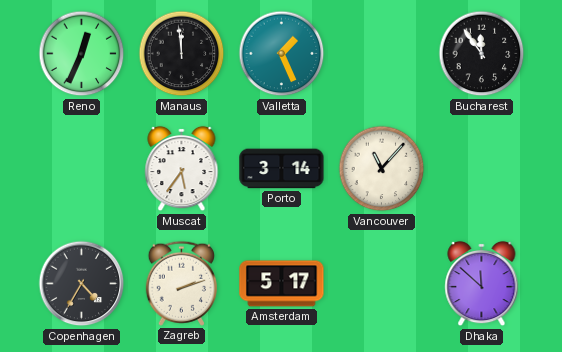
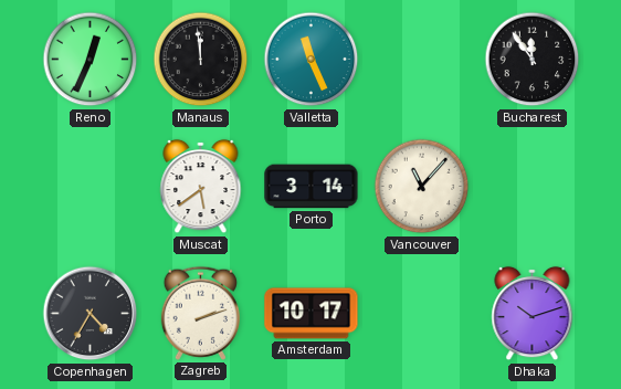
Valletta: 1:26 -> 11:26
Muscat: 5:36 -> 5:39
Amsterdam: 5:17 -> 10:17
Dhaka: 11:52 -> 10:12
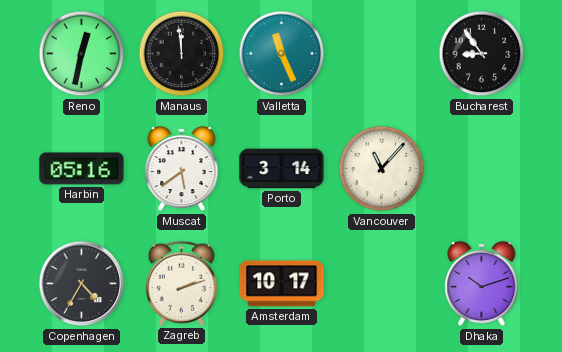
Reno: 12:34 -> 12:32
Bucharest: 11:54 -> 8:54
Harbin: none -> 05:16
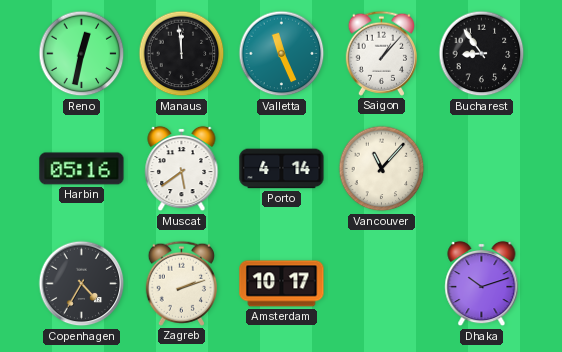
Saigon: none -> 1:07
Porto: 3:14 -> 4:14
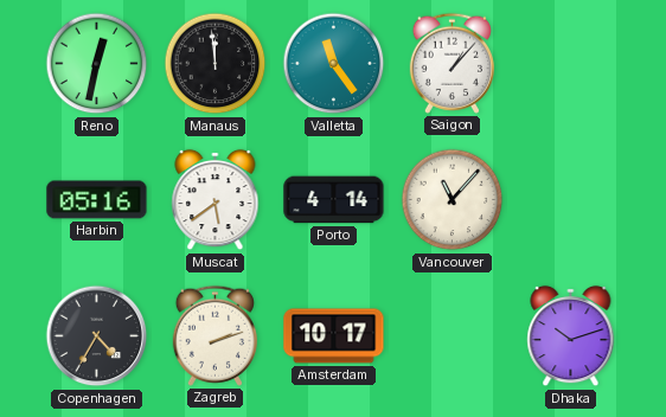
Valletta: 11:26 -> 11:24
Bucharest: 8:54 -> none
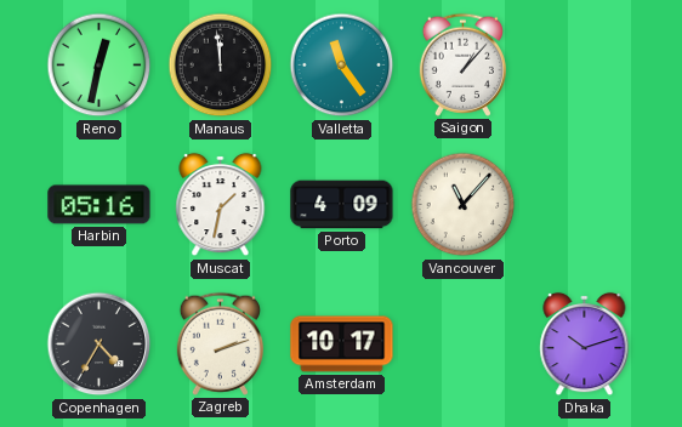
Muscat: 5:39 -> 1:32
Porto: 4:14 -> 4:09
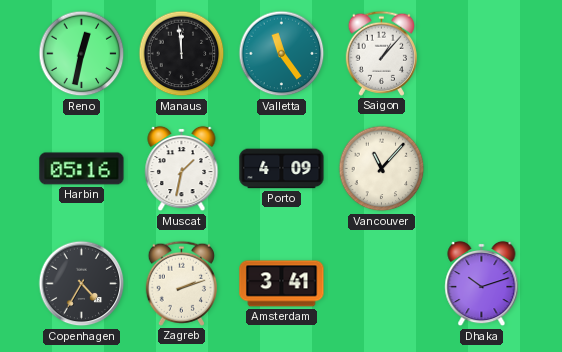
Amsterdam: 10:17 -> 3:41
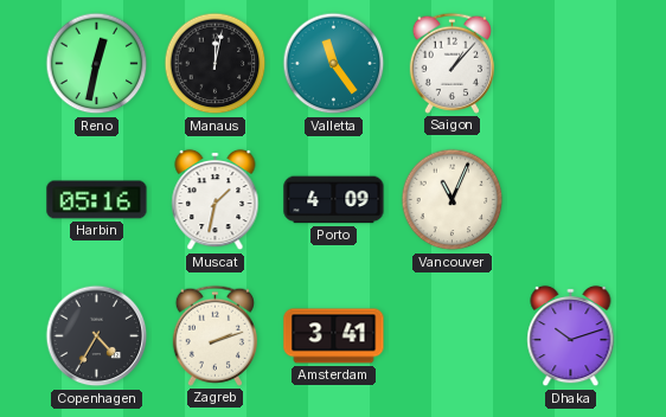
Manaus: 11:59 -> 12:02
Vancouver: 11:07 -> 11:04
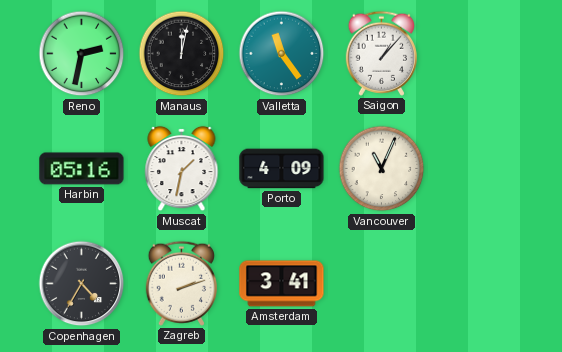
Reno: 12:32 -> 2:32
Dhaka: 10:12 -> none
